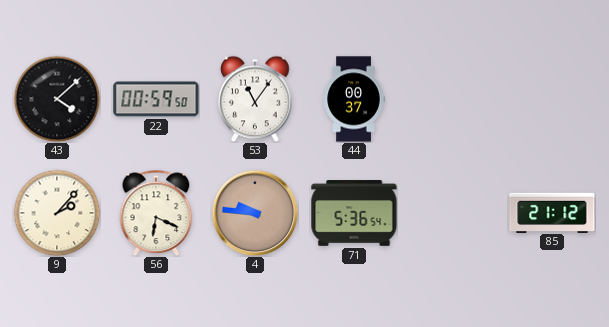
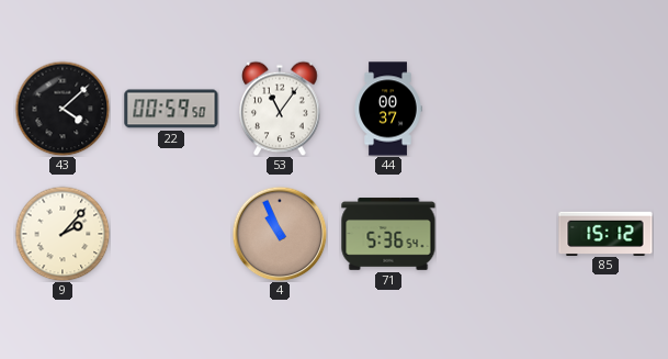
56: 6:19 -> none
4: 9:46 -> 10:56
85: 21:12 -> 15:12
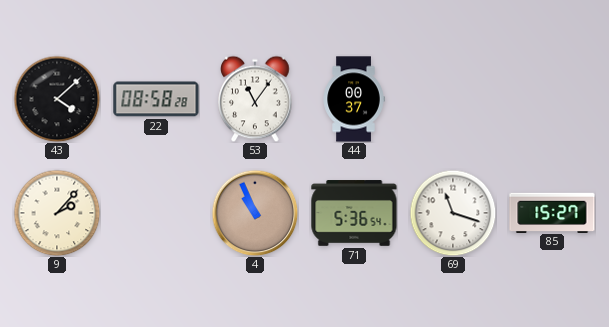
22: 00:59 -> 08:58
69: none -> 11:18
85: 15:12 -> 15:27
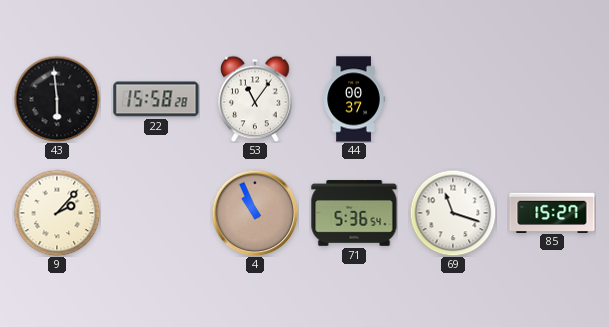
43: 4:08 -> 5:59
22: 08:58 -> 15:58
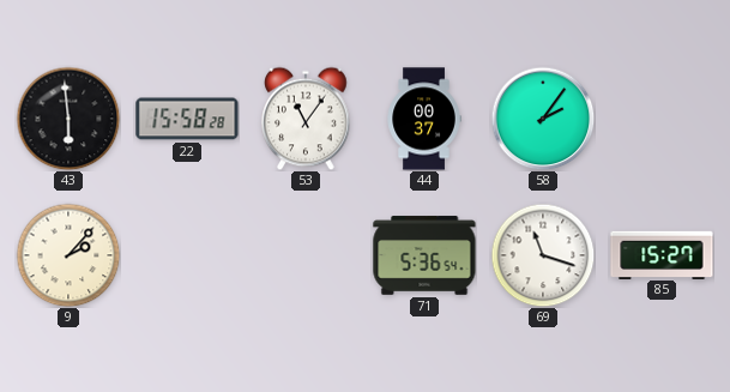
58: none -> 2:06
4: 10:56 -> none
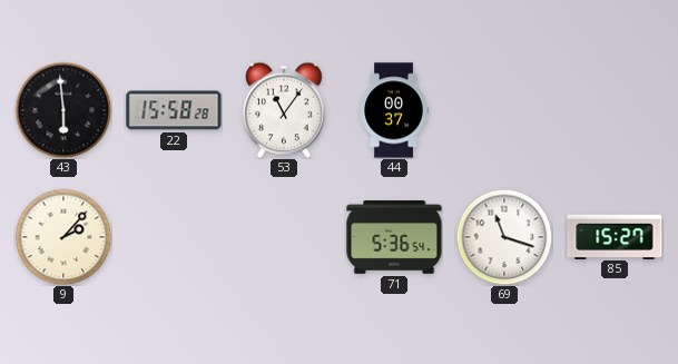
58: 2:06 -> none
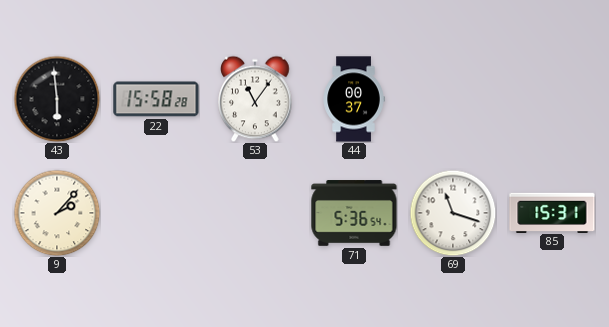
85: 15:27 -> 15:31
